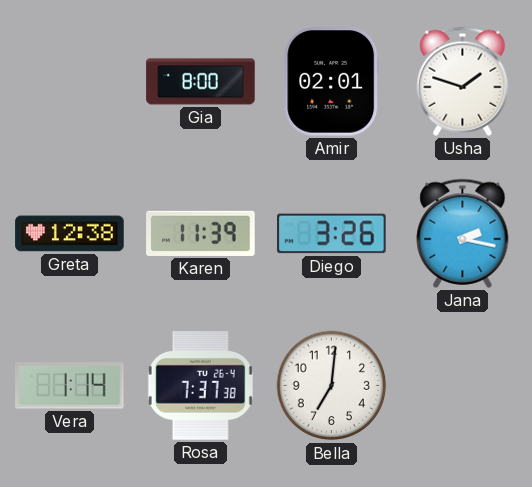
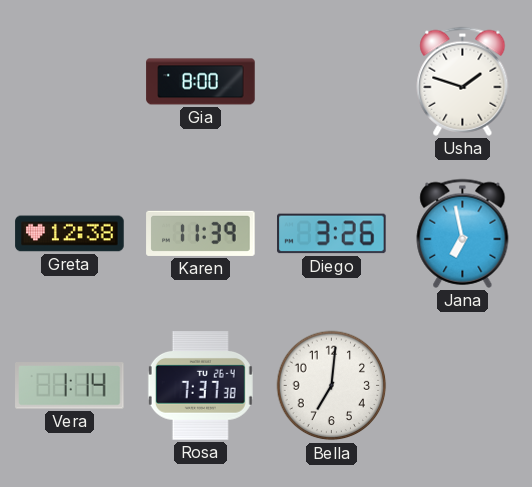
Amir: 02:01 -> none
Jana: 2:17 -> 6:58
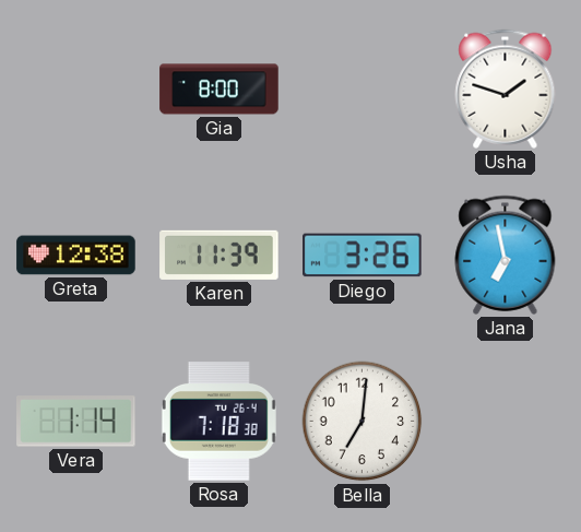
Rosa: 7:37 -> 7:18
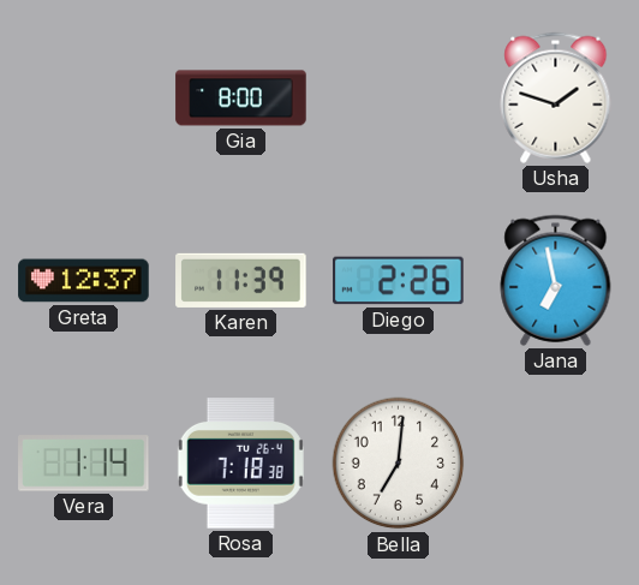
Greta: 12:38 -> 12:37
Diego: 3:26 -> 2:26
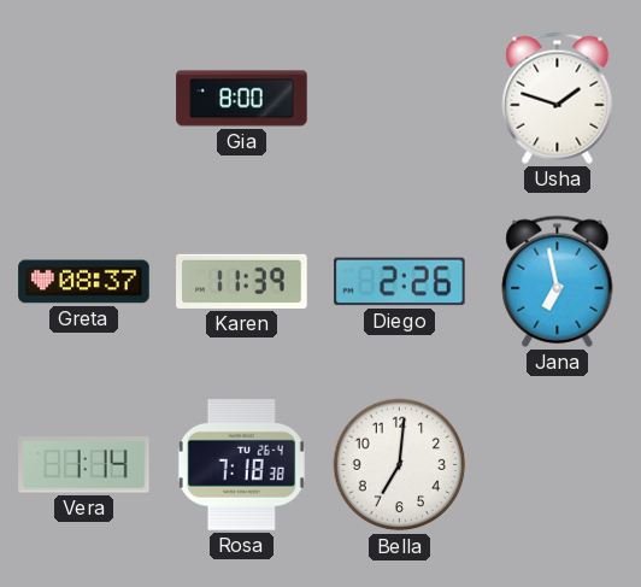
Greta: 12:37 -> 08:37
